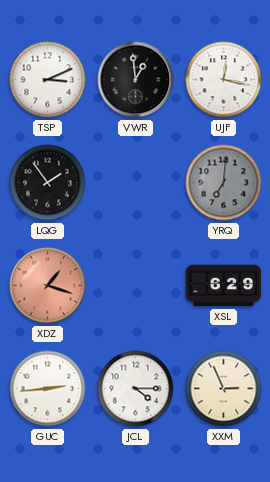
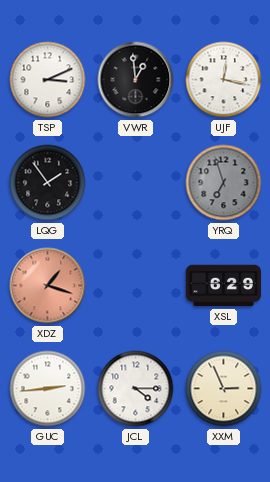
YRQ: 7:01 -> 6:57
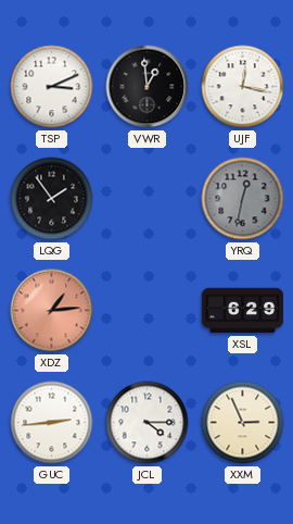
YRQ: 6:57 -> 12:32
XDZ: 1:18 -> 1:14
